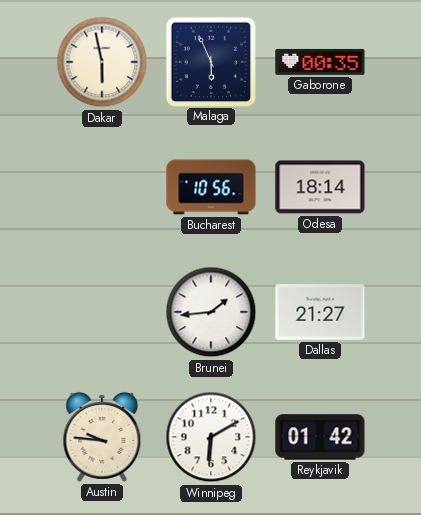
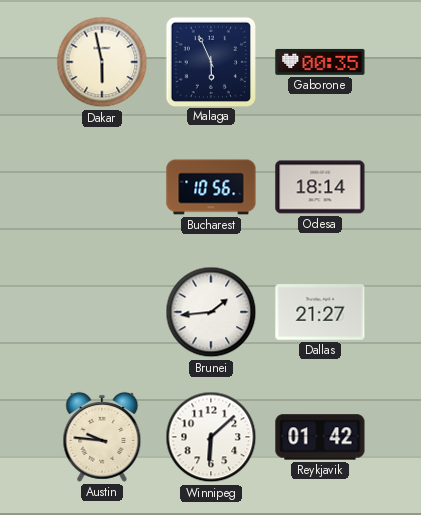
Winnipeg: 6:10 -> 6:08
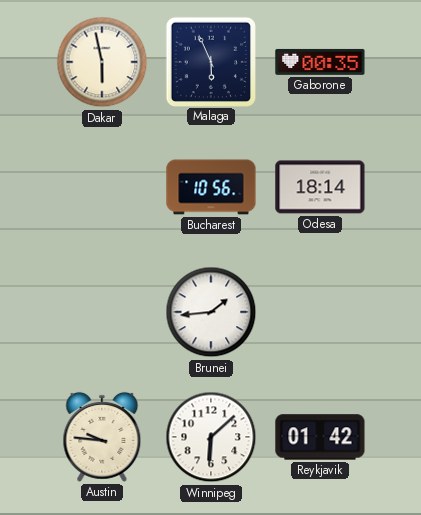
Dallas: 21:27 -> none
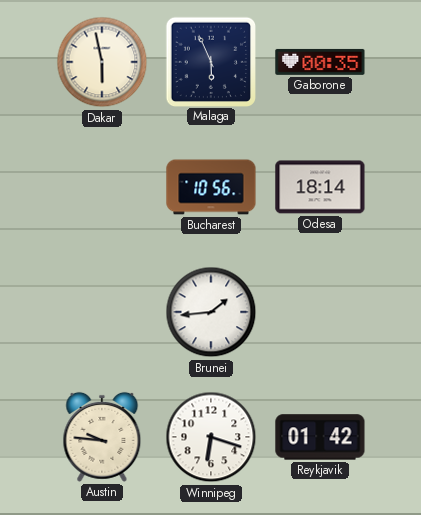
Winnipeg: 6:08 -> 6:18
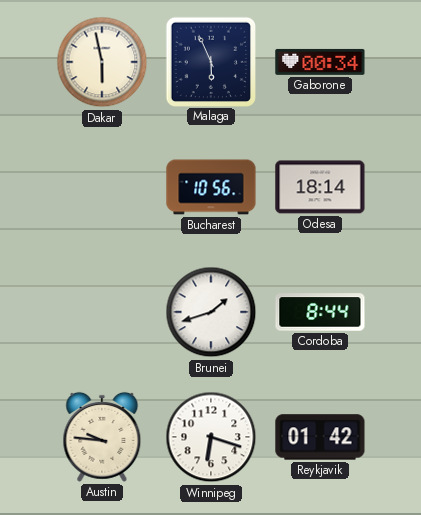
Gaborone: 00:35 -> 00:34
Brunei: 1:44 -> 1:42
Cordoba: none -> 8:44
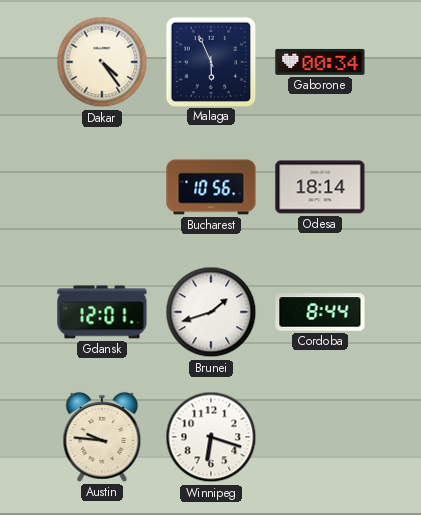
Dakar: 5:58 -> 4:24
Gdansk: none -> 12:01
Reykjavik: 01:42 -> none
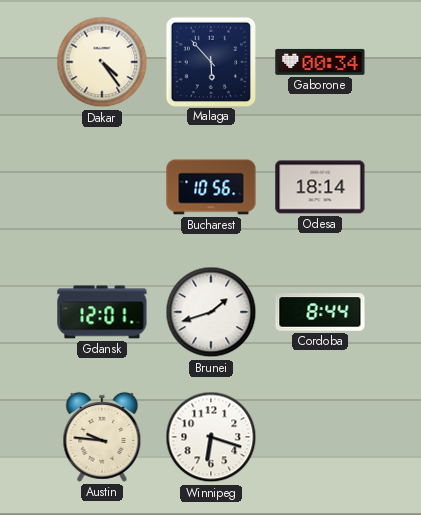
Malaga: 5:56 -> 5:53
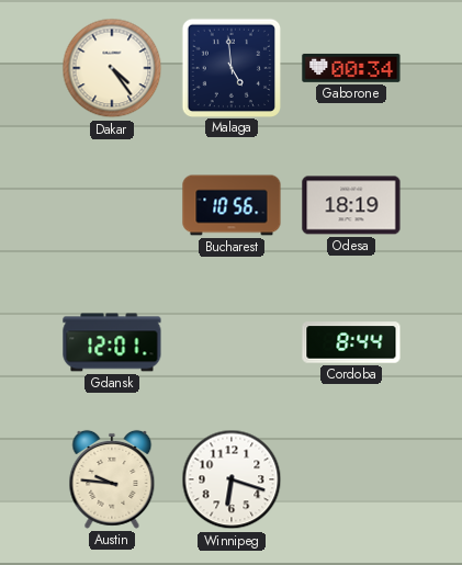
Malaga: 5:53 -> 4:59
Odesa: 18:14 -> 18:19
Brunei: 1:42 -> none
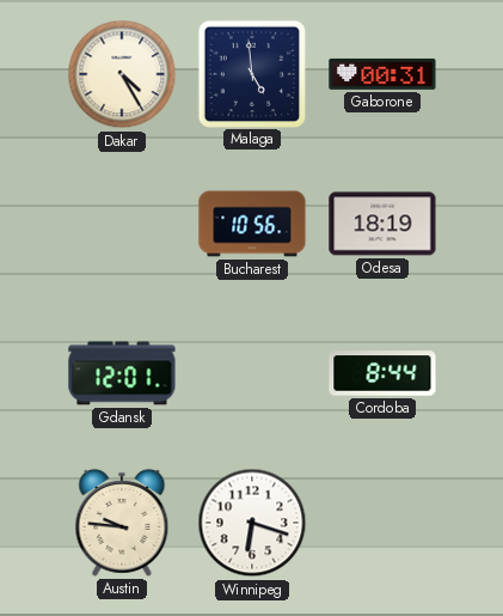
Dakar: 4:24 -> 4:25
Gaborone: 00:34 -> 00:31
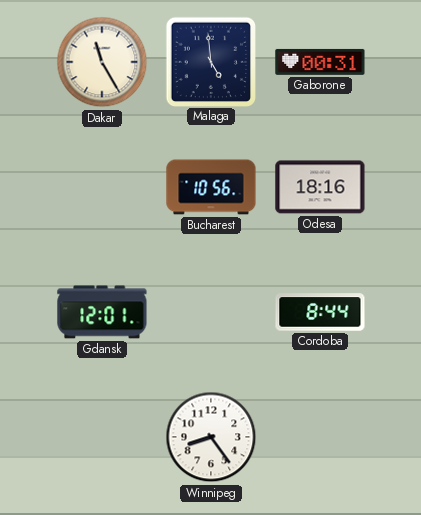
Dakar: 4:25 -> 11:25
Odesa: 18:19 -> 18:16
Austin: 9:46 -> none
Winnipeg: 6:18 -> 8:24
